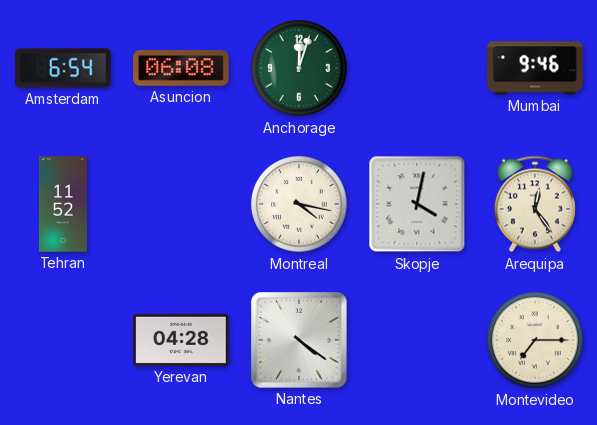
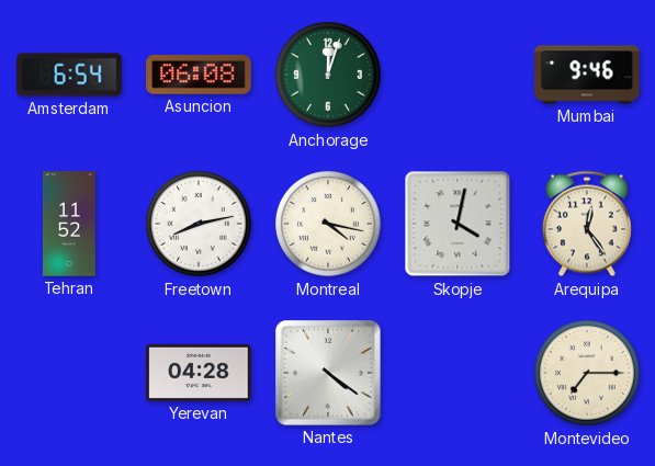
Freetown: none -> 8:13
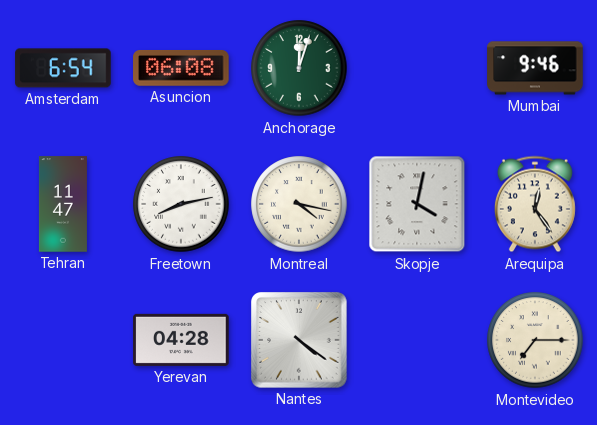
Tehran: 11:52 -> 11:47
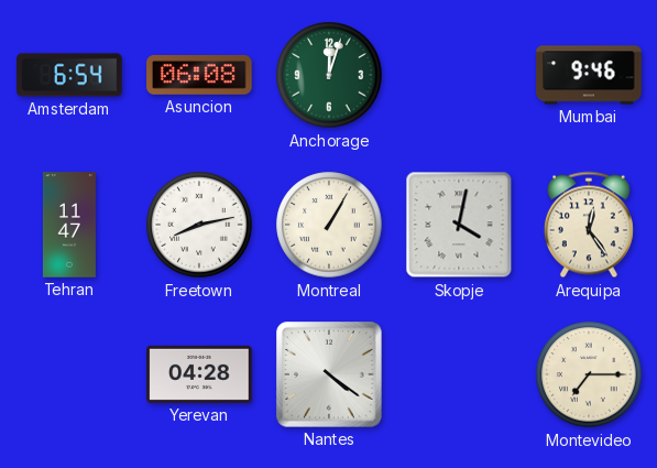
Montreal: 4:17 -> 1:05
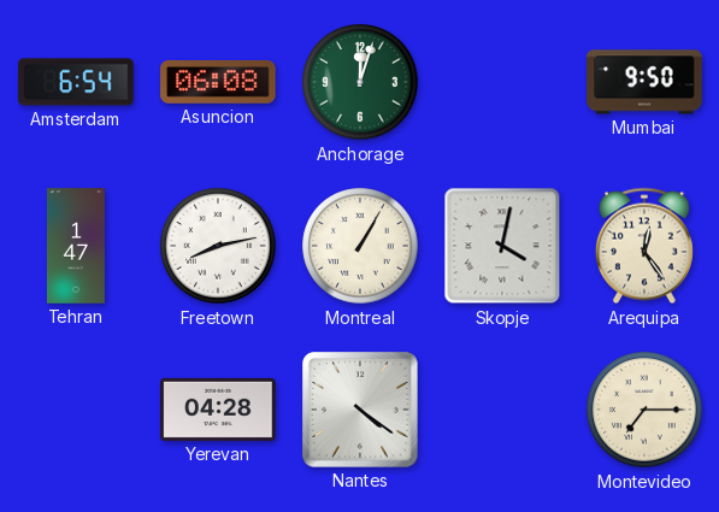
Mumbai: 9:46 -> 9:50
Tehran: 11:47 -> 1:47
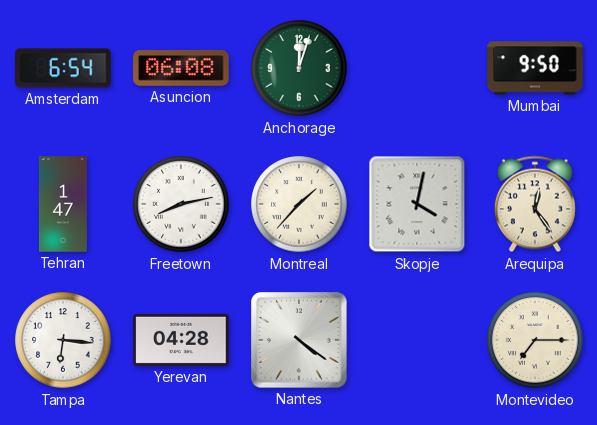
Montreal: 1:05 -> 1:37
Tampa: none -> 6:16
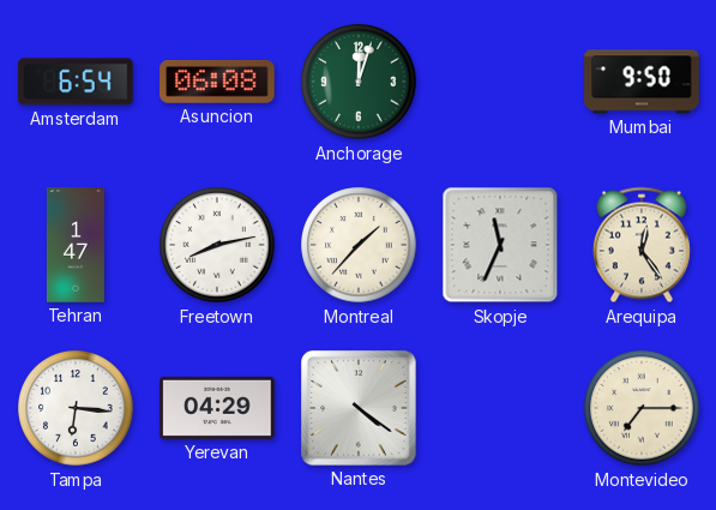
Skopje: 4:02 -> 11:34
Yerevan: 04:28 -> 04:29
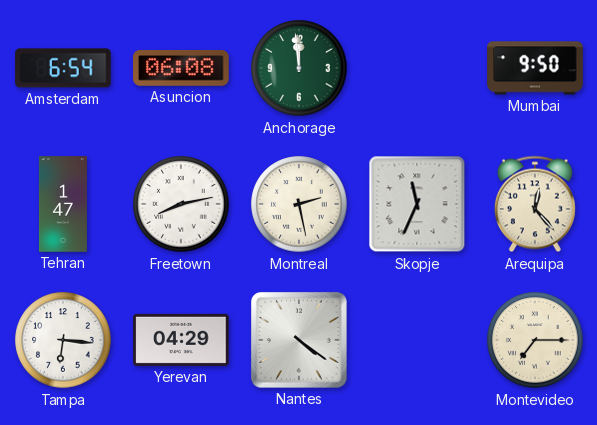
Anchorage: 12:03 -> 11:59
Montreal: 1:37 -> 2:28
Arequipa: 12:24 -> 12:23
